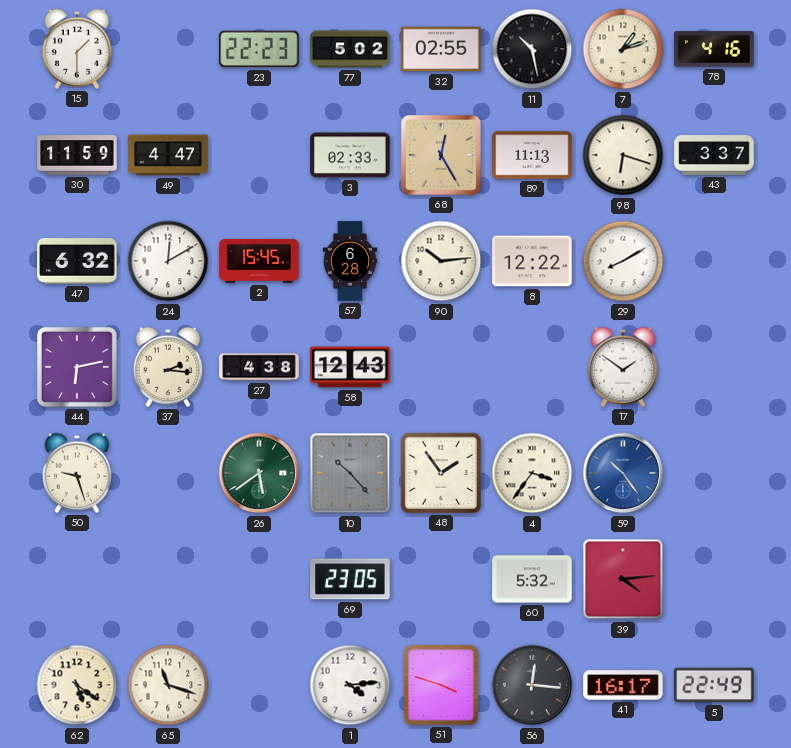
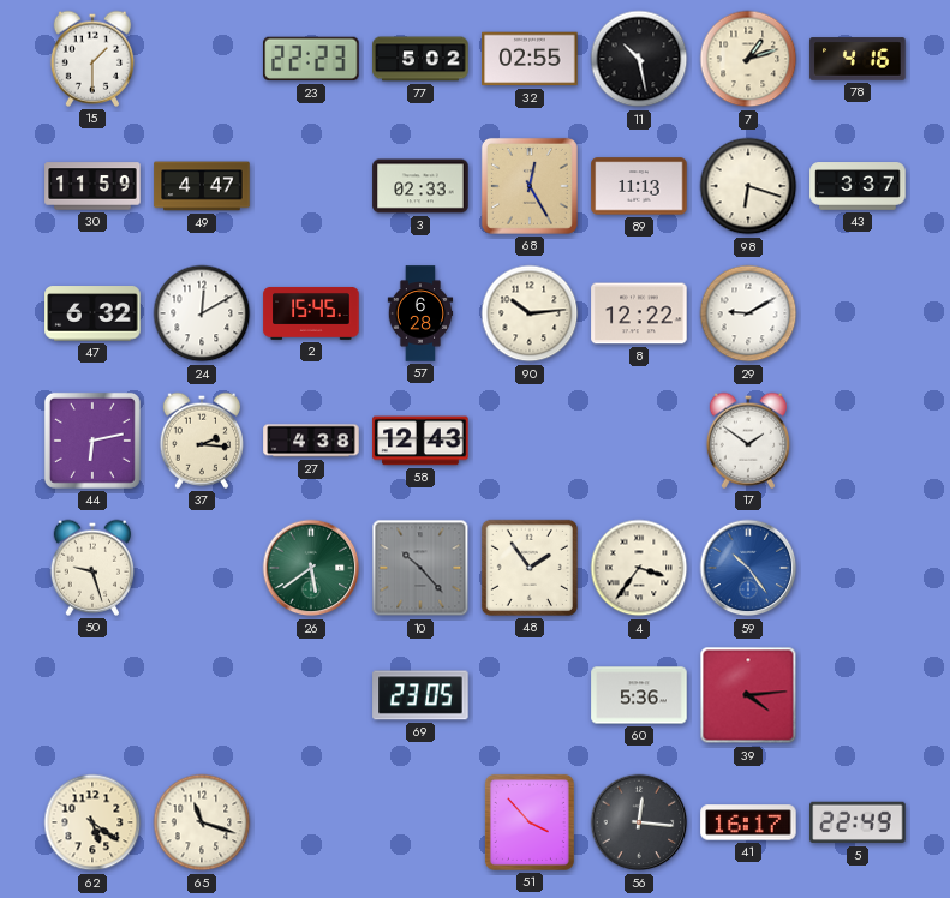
29: 8:10 -> 9:10
60: 5:32 -> 5:36
1: 4:14 -> none
51: 3:48 -> 3:53
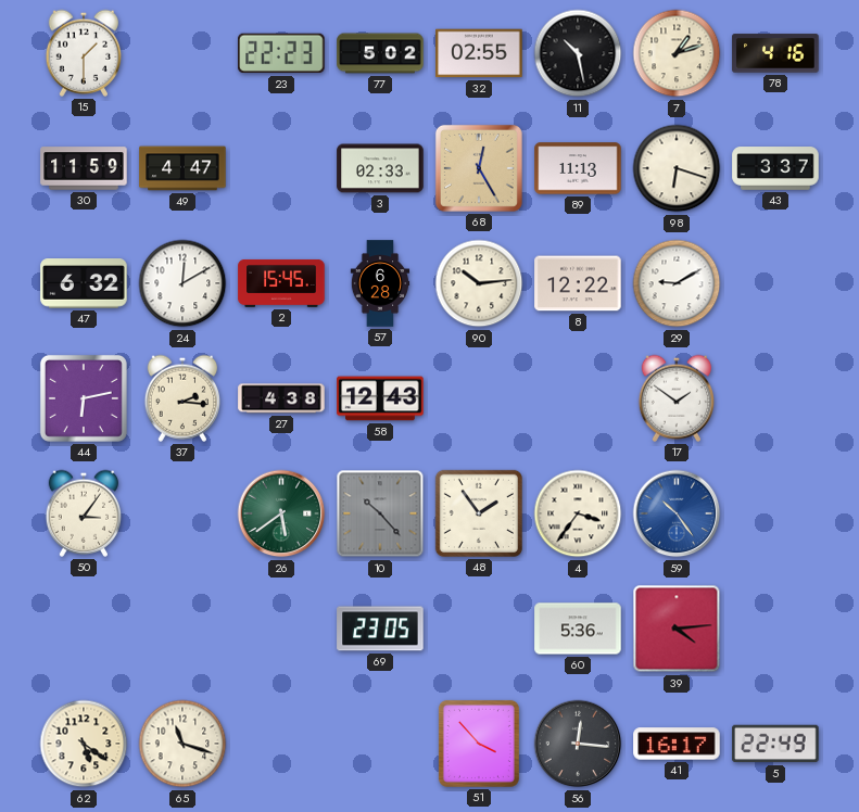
50: 9:27 -> 3:06
